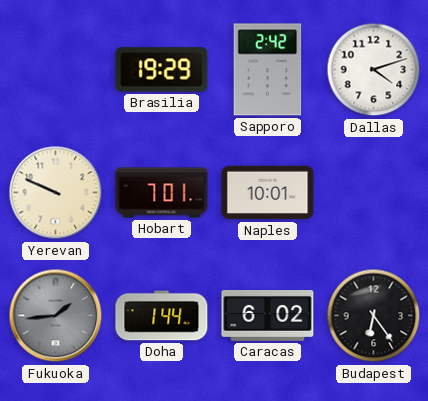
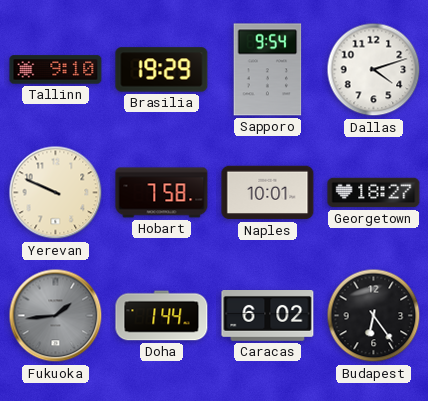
Tallinn: none -> 9:10
Sapporo: 2:42 -> 9:54
Hobart: 7:01 -> 7:58
Georgetown: none -> 18:27
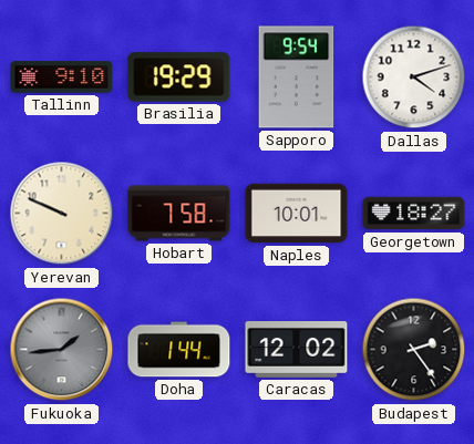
Caracas: 6:02 -> 12:02
Budapest: 6:24 -> 2:24
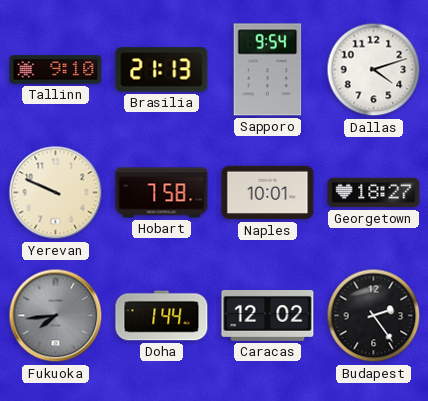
Brasilia: 19:29 -> 21:13
Fukuoka: 1:44 -> 7:44
